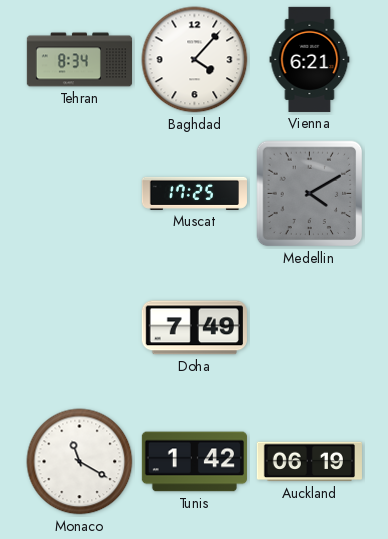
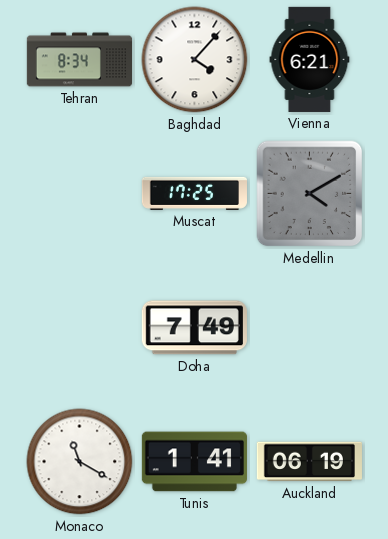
Tunis: 1:42 -> 1:41
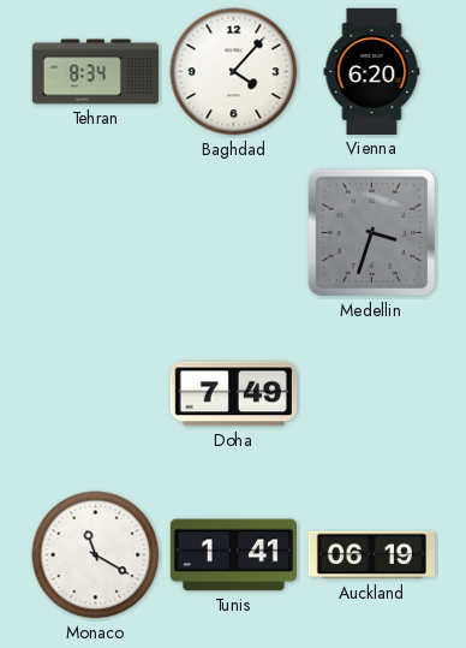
Vienna: 6:21 -> 6:20
Muscat: 17:25 -> none
Medellin: 4:10 -> 3:33
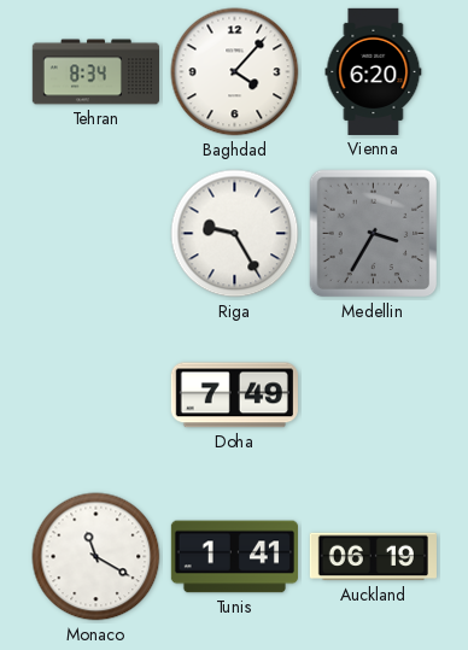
Riga: none -> 9:25
Medellin: 3:33 -> 3:35
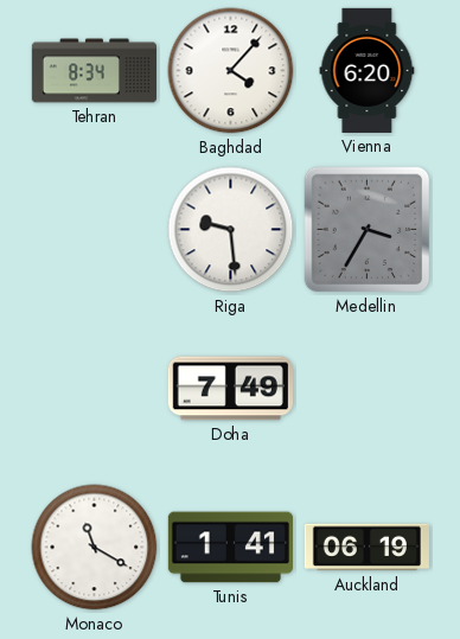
Riga: 9:25 -> 9:29
